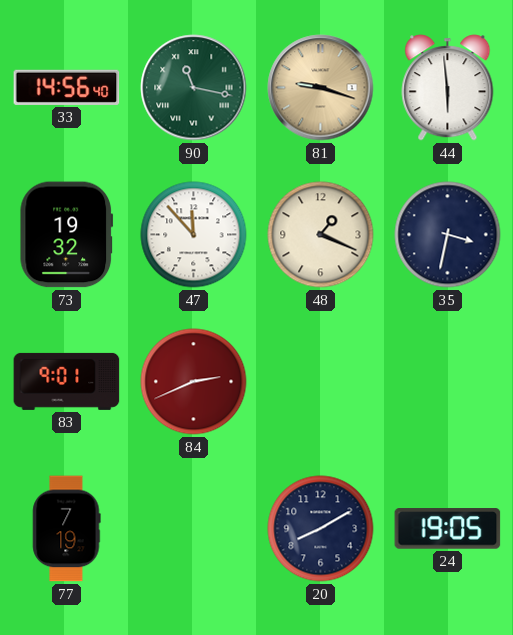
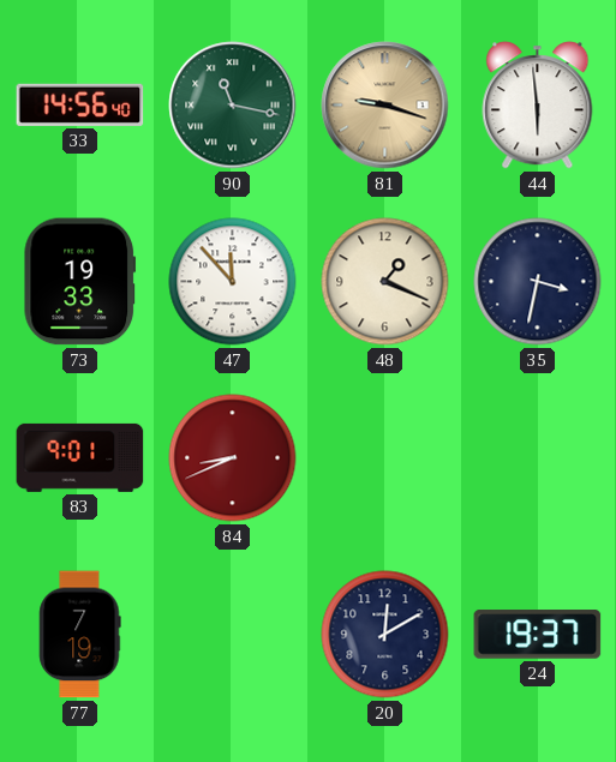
73: 19:32 -> 19:33
84: 2:41 -> 8:41
20: 8:10 -> 12:10
24: 19:05 -> 19:37
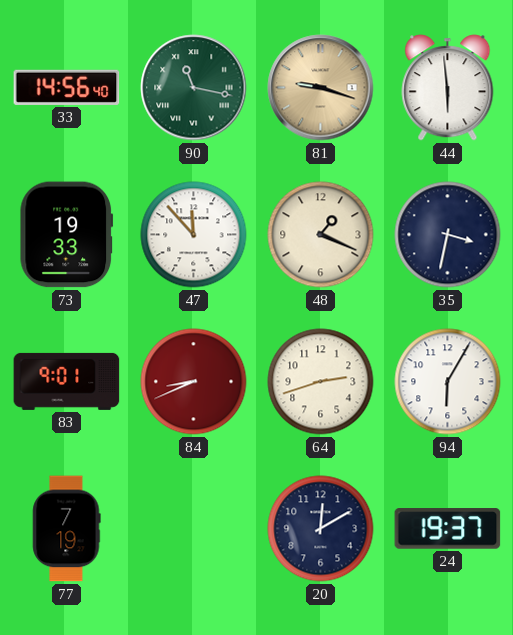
64: none -> 2:42
94: none -> 6:05
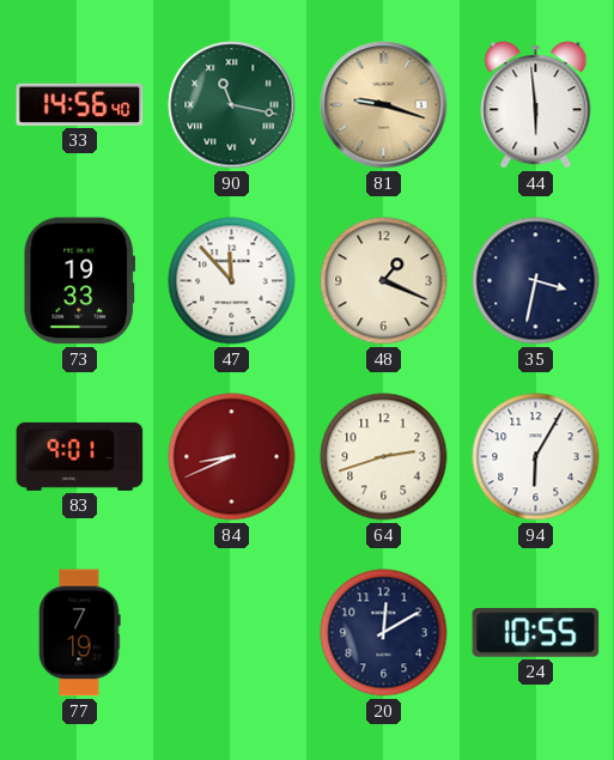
24: 19:37 -> 10:55
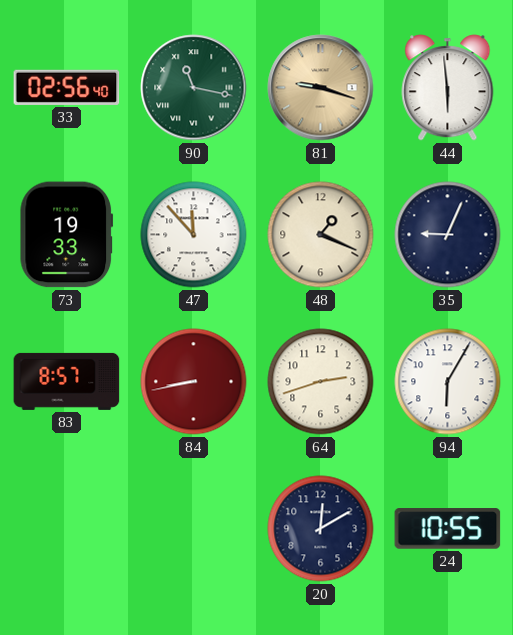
33: 14:56 -> 02:56
35: 3:32 -> 9:04
83: 9:01 -> 8:57
84: 8:41 -> 8:43
77: 7:19 -> none
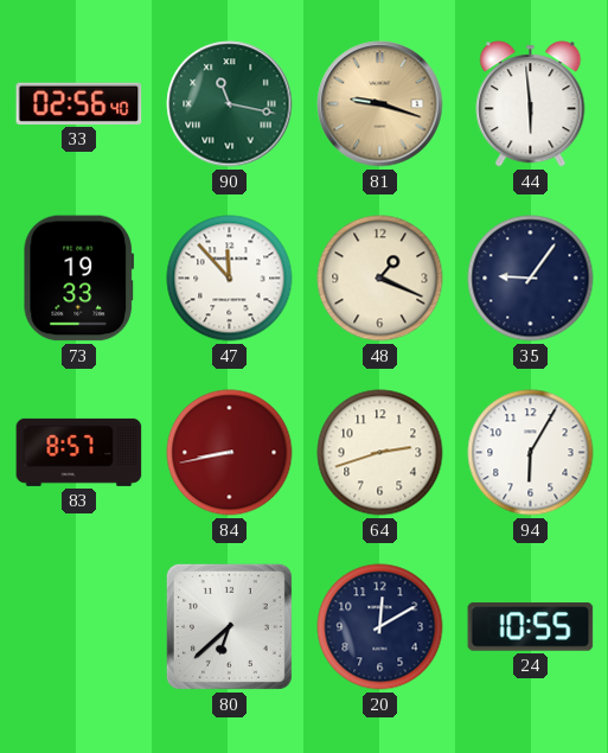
35: 9:04 -> 9:06
80: none -> 6:38
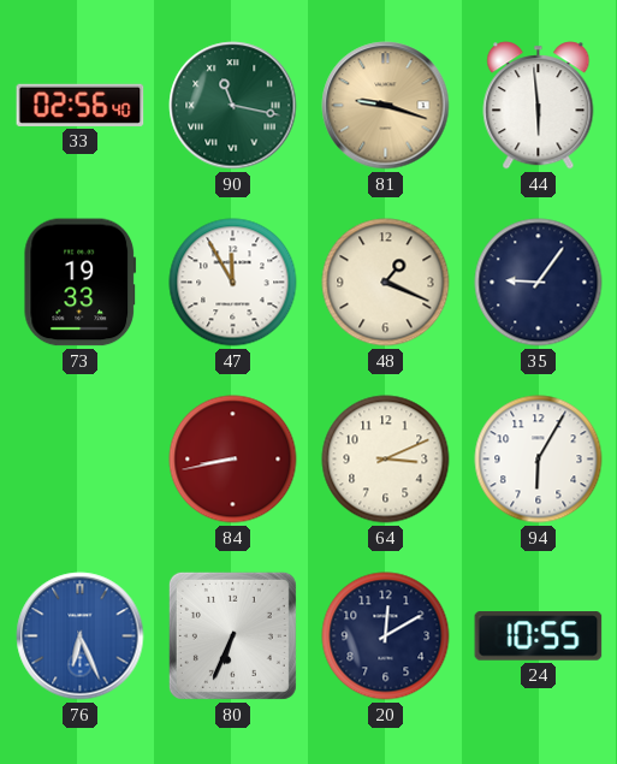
47: 11:53 -> 11:55
83: 8:57 -> none
64: 2:42 -> 3:11
76: none -> 6:26
80: 6:38 -> 6:34
